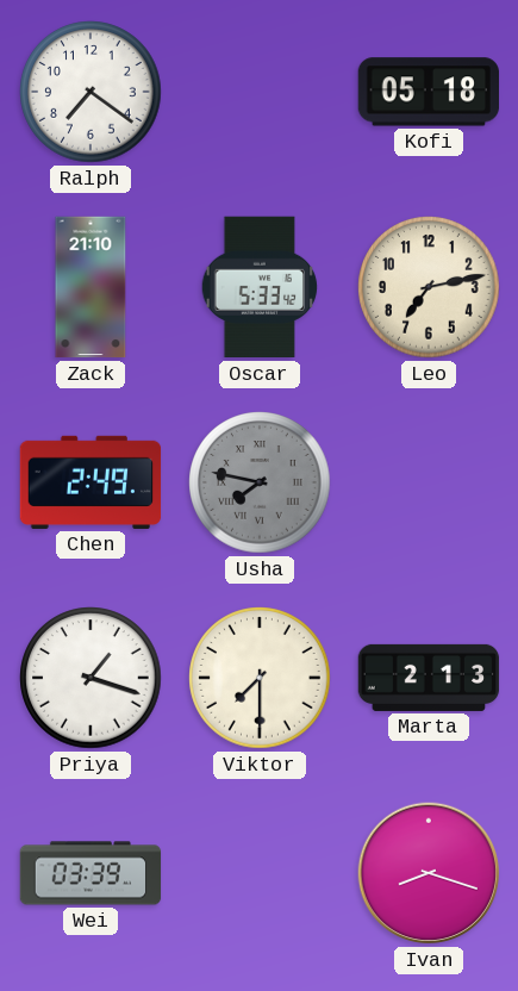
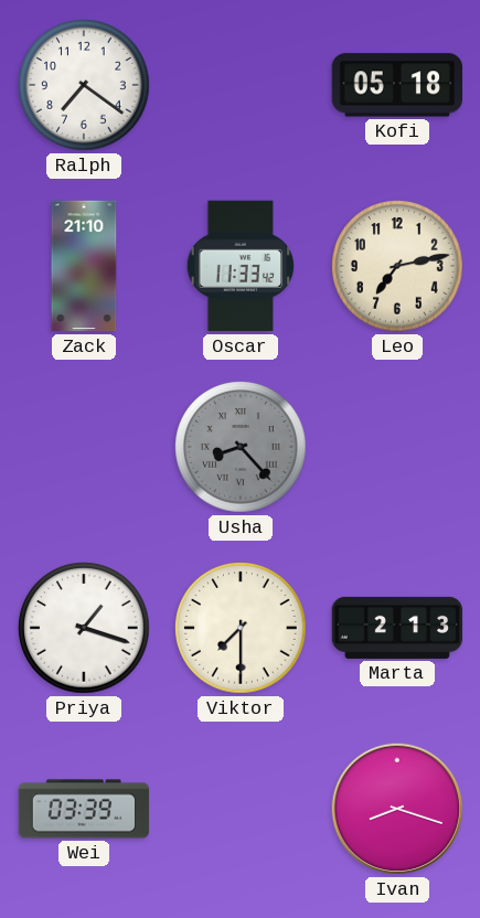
Oscar: 5:33 -> 11:33
Chen: 2:49 -> none
Usha: 7:47 -> 8:23
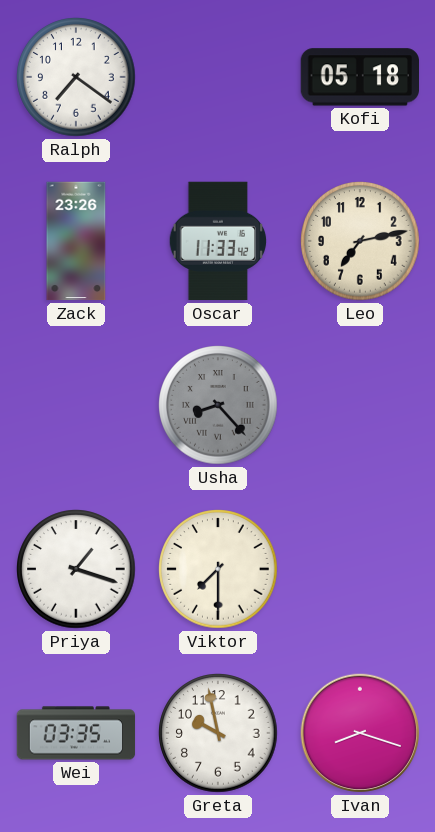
Zack: 21:10 -> 23:26
Marta: 2:13 -> none
Wei: 03:39 -> 03:35
Greta: none -> 9:58
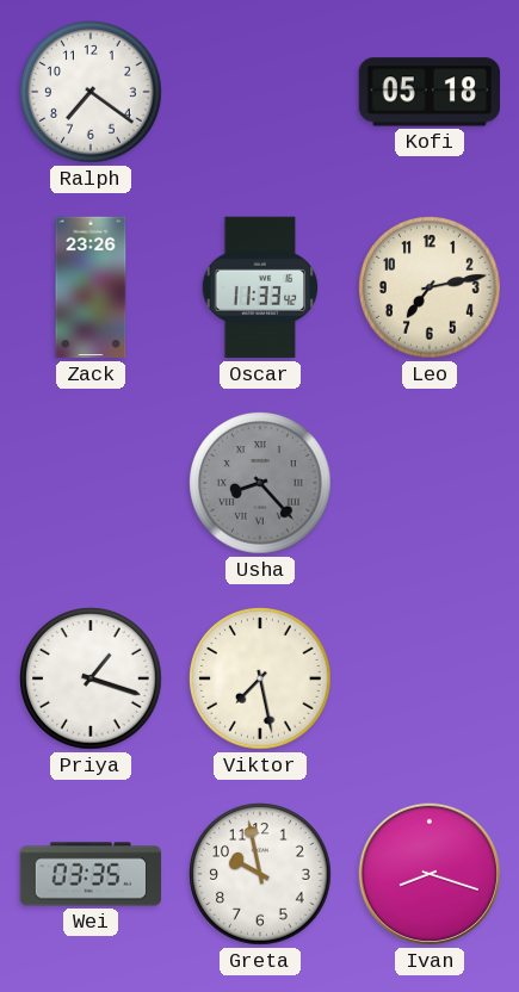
Viktor: 7:30 -> 7:28
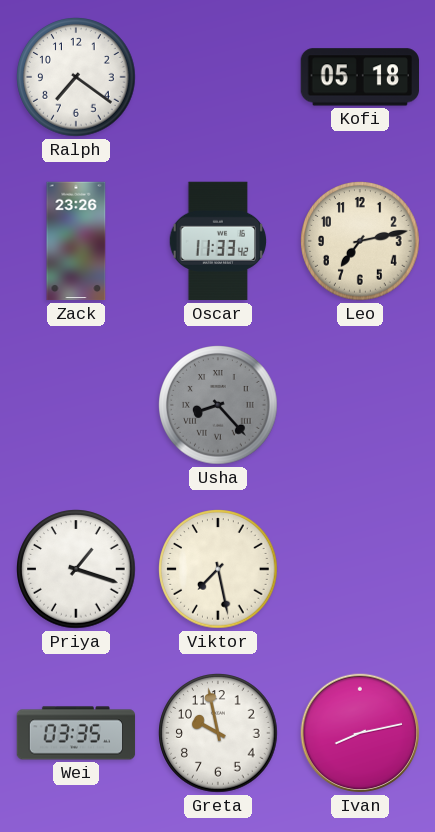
Ivan: 8:18 -> 8:13
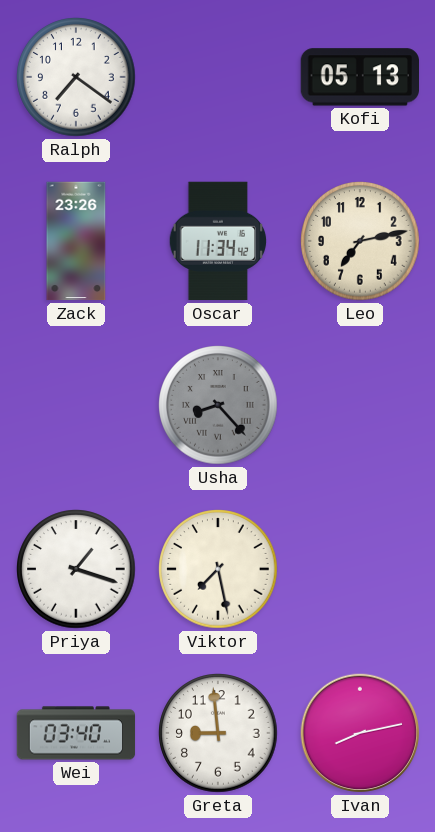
Kofi: 05:18 -> 05:13
Oscar: 11:33 -> 11:34
Wei: 03:35 -> 03:40
Greta: 9:58 -> 8:59
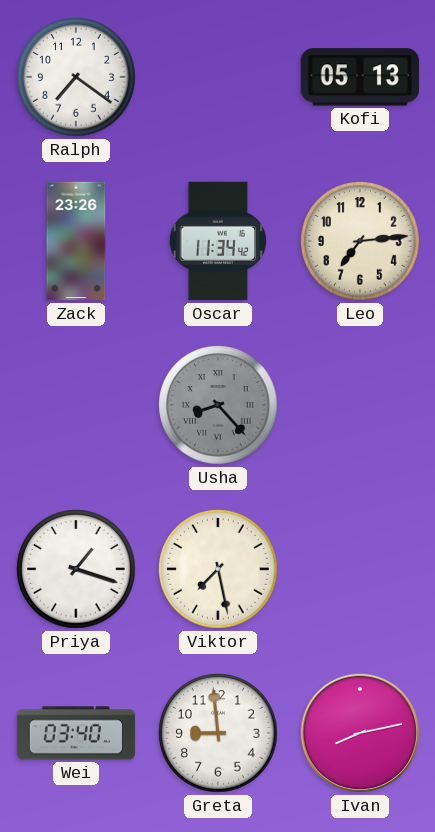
Leo: 7:13 -> 7:14
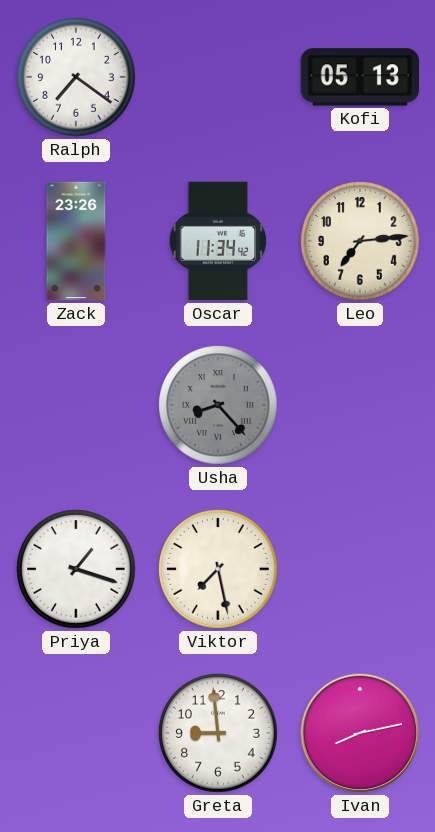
Wei: 03:40 -> none
